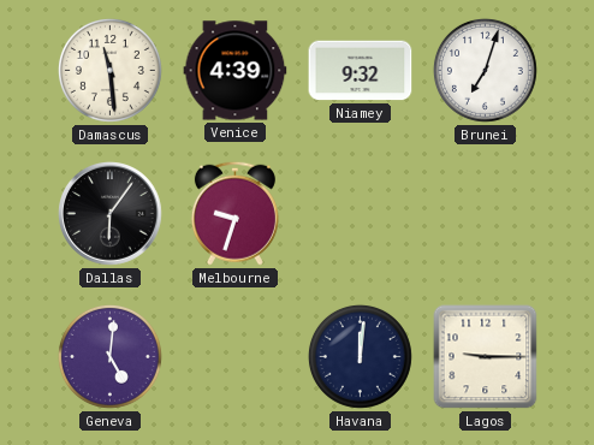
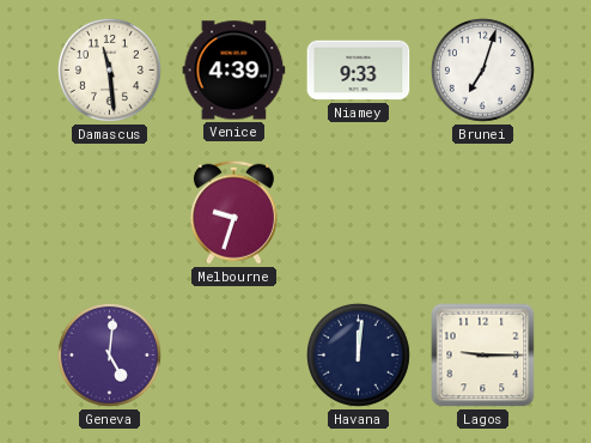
Niamey: 9:32 -> 9:33
Dallas: 6:06 -> none
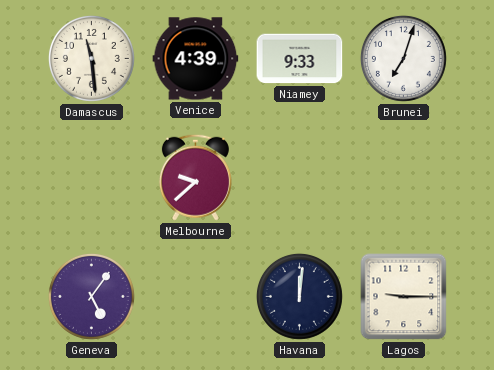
Melbourne: 9:33 -> 9:38
Geneva: 5:01 -> 5:06
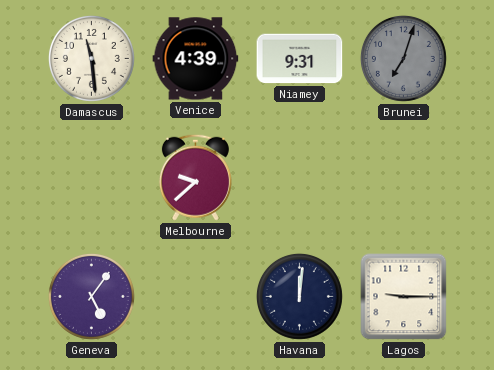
Niamey: 9:33 -> 9:31
Brunei dial: white -> grey
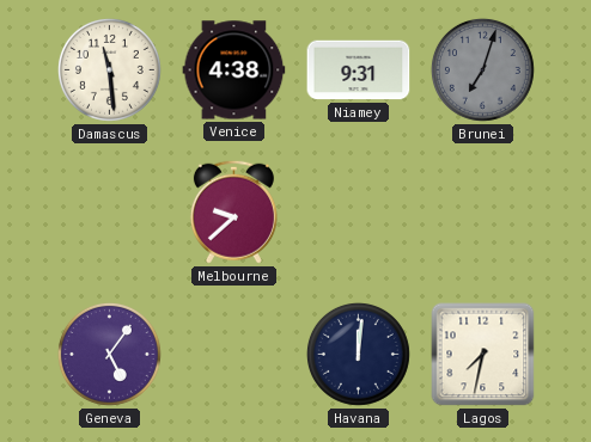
Venice: 4:39 -> 4:38
Lagos: 9:15 -> 7:32
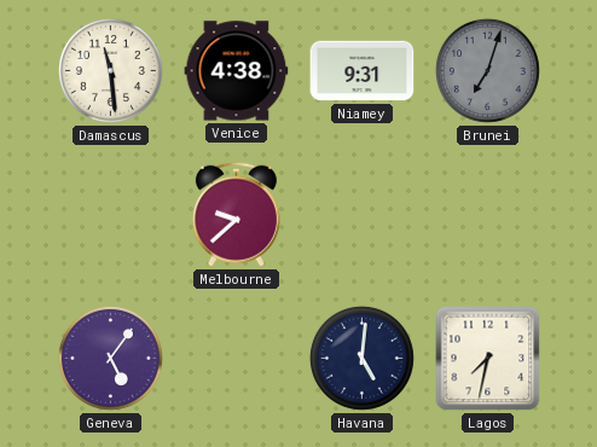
Havana: 12:01 -> 5:01
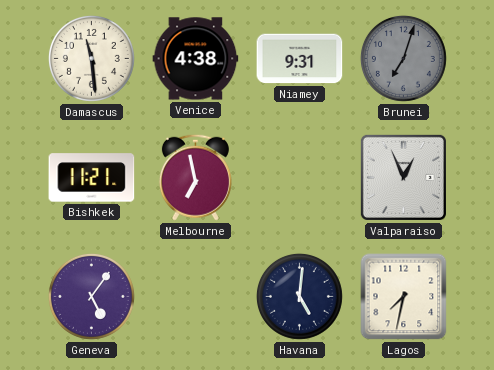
Bishkek: none -> 11:21
Melbourne: 9:38 -> 6:58
Valparaiso: none -> 12:56
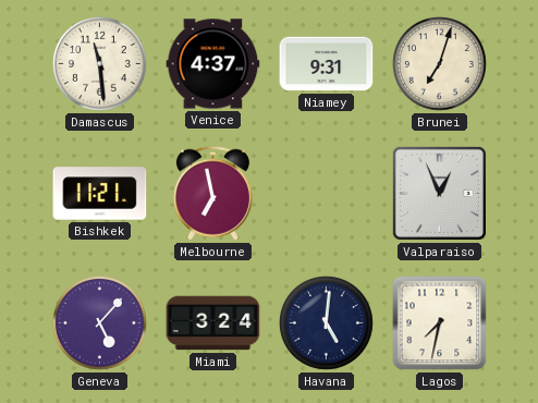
Venice: 4:38 -> 4:37
Brunei dial: grey -> cream
Geneva: 5:06 -> 5:07
Miami: none -> 3:24
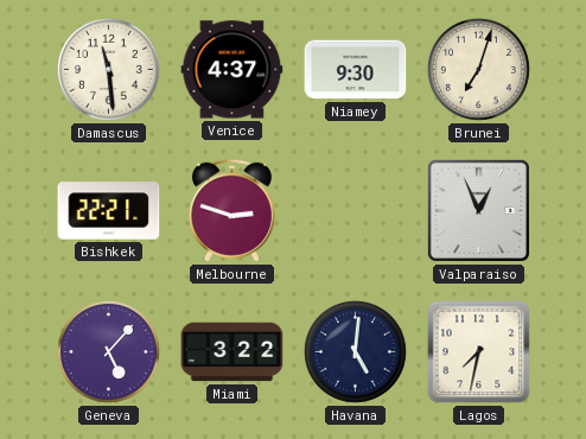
Niamey: 9:31 -> 9:30
Bishkek: 11:21 -> 22:21
Melbourne: 6:58 -> 2:48
Miami: 3:24 -> 3:22
